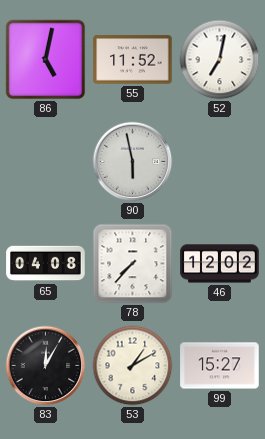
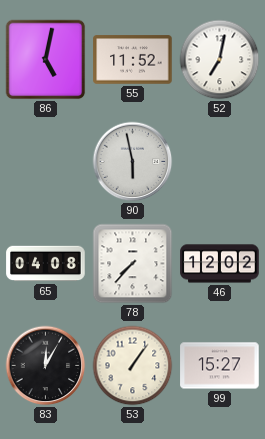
53: 1:10 -> 1:06
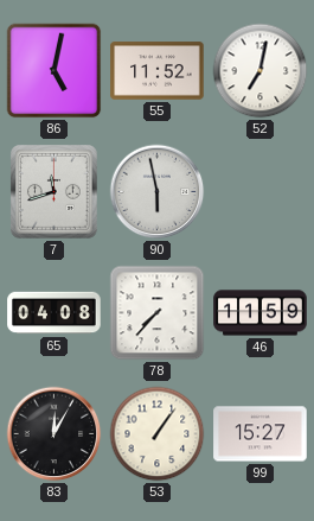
7: none -> 11:42
46: 12:02 -> 11:59
